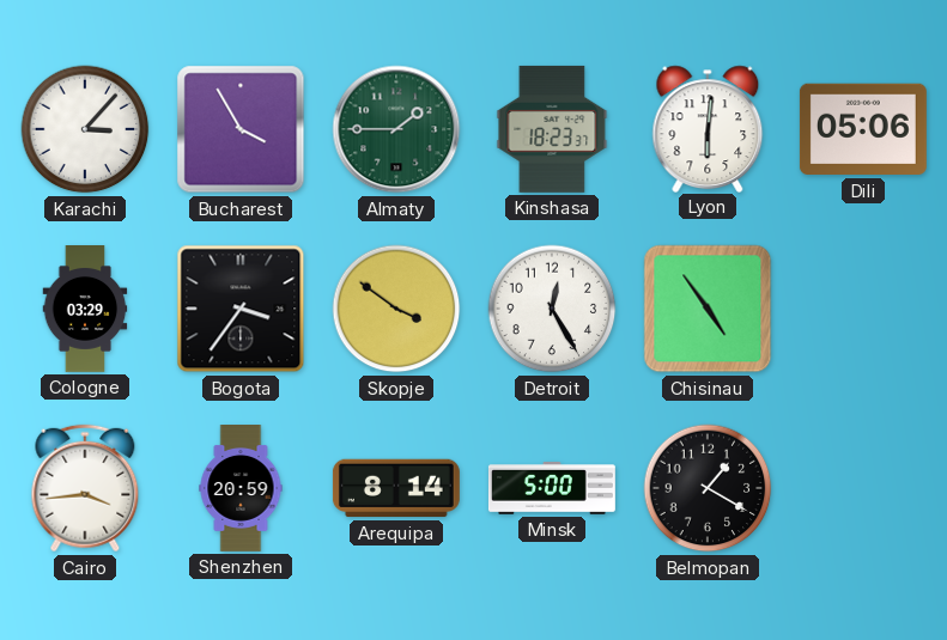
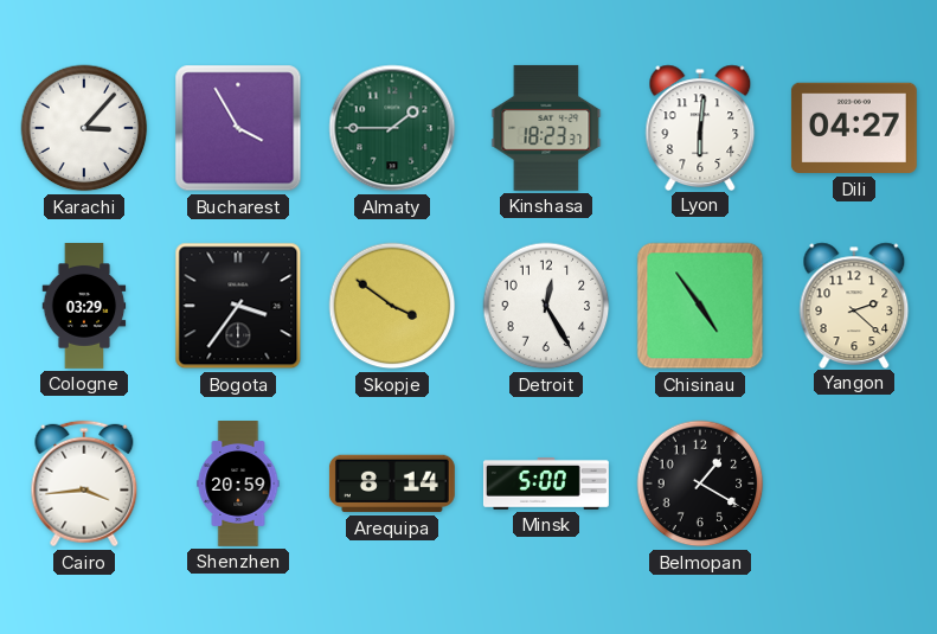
Dili: 05:06 -> 04:27
Yangon: none -> 2:22
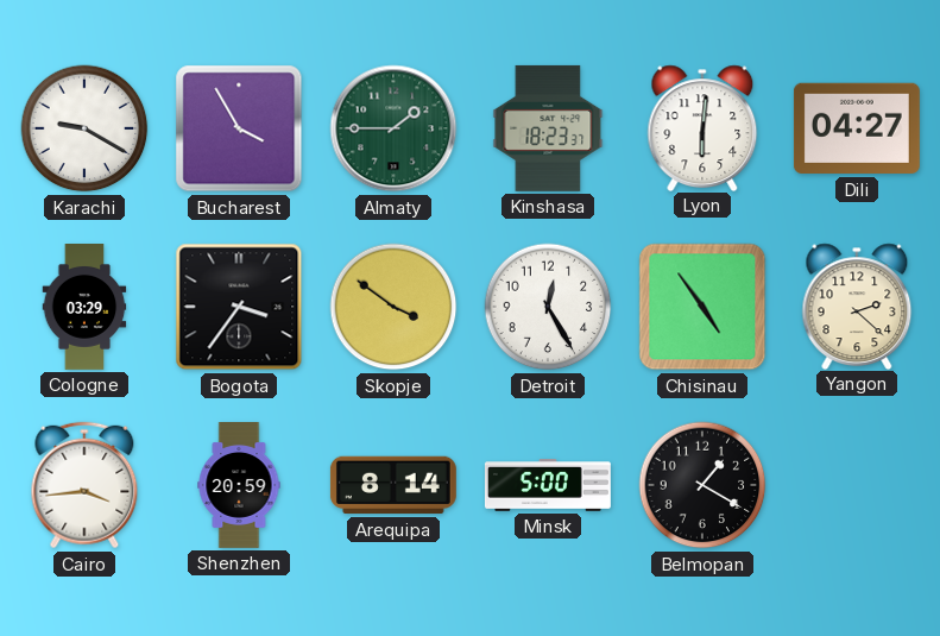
Karachi: 3:07 -> 9:20
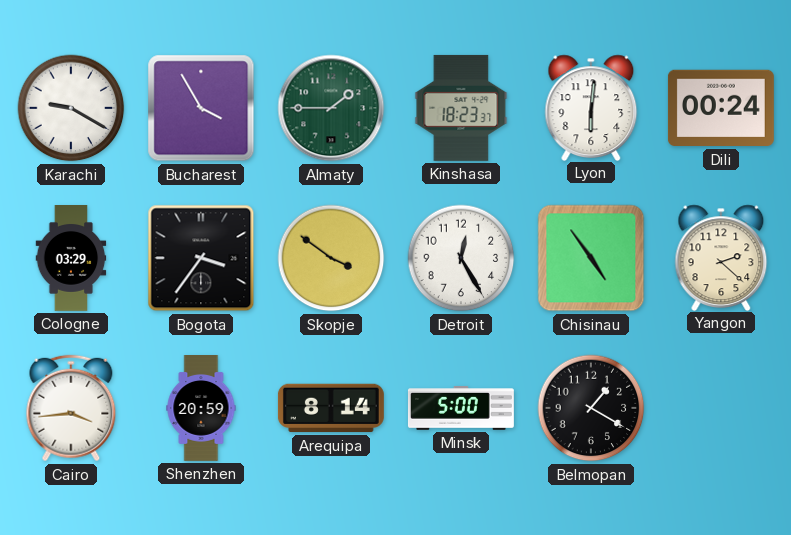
Dili: 04:27 -> 00:24
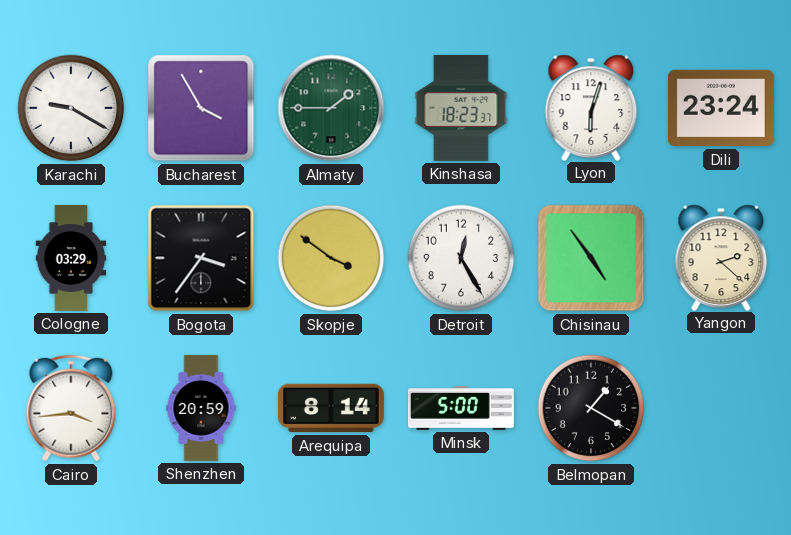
Lyon: 6:01 -> 6:03
Dili: 00:24 -> 23:24
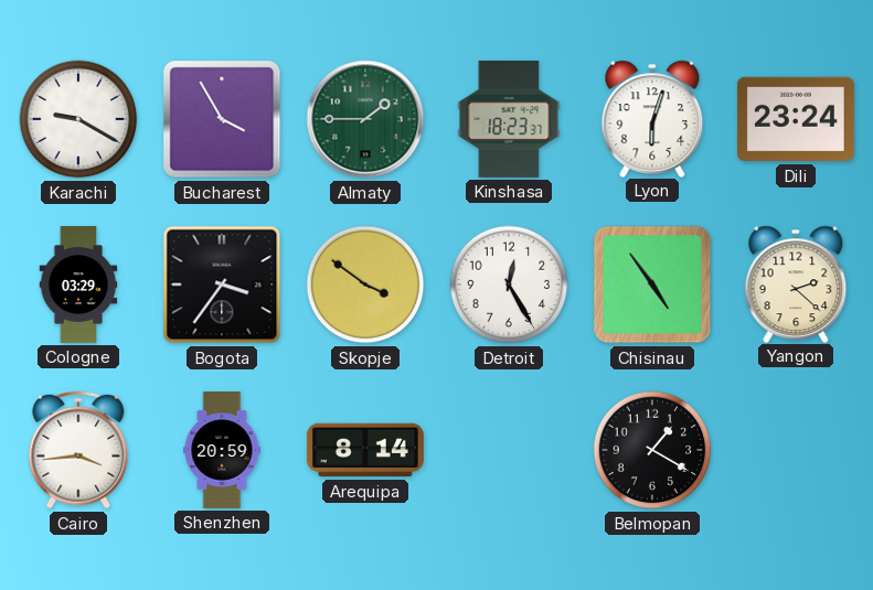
Minsk: 5:00 -> none
